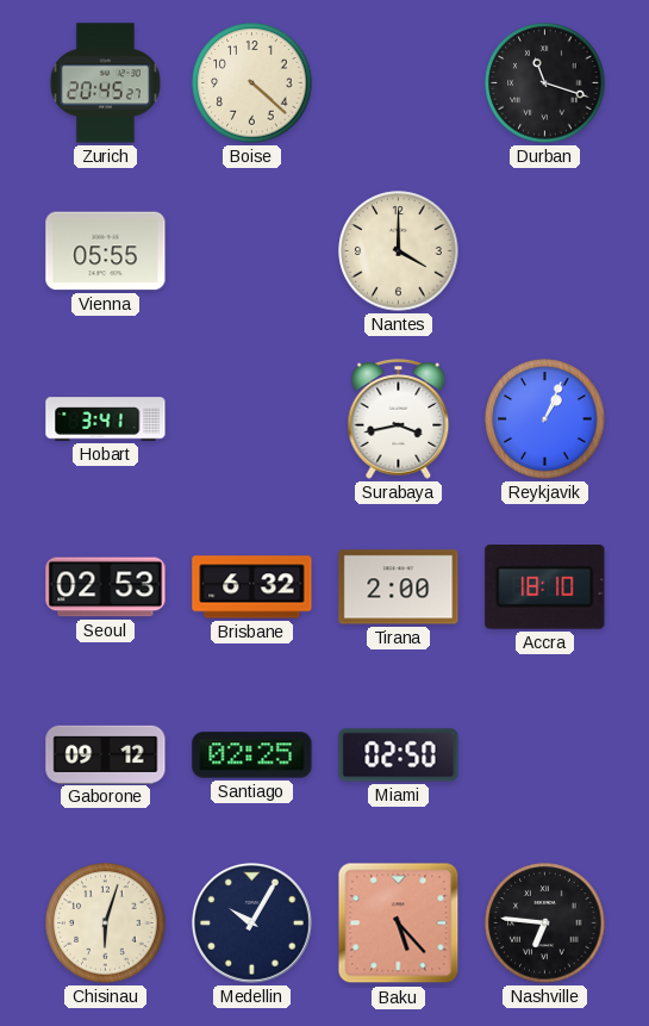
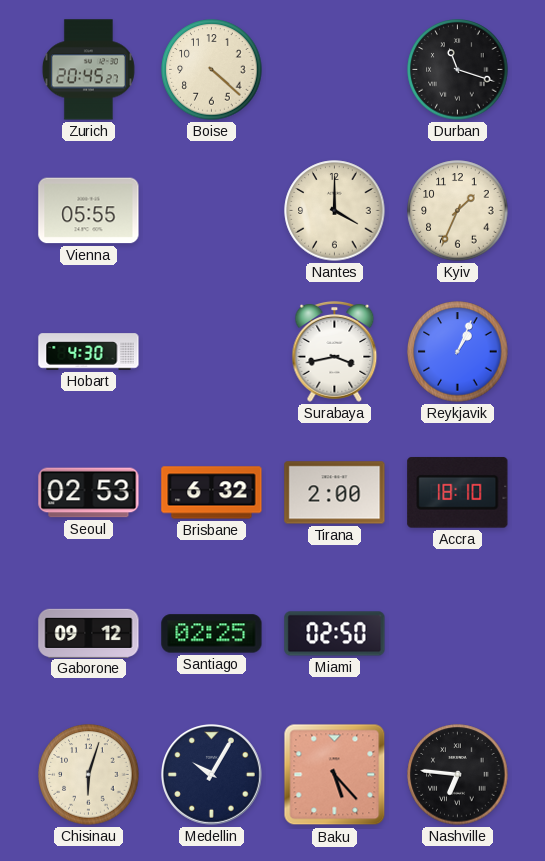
Kyiv: none -> 1:34
Hobart: 3:41 -> 4:30
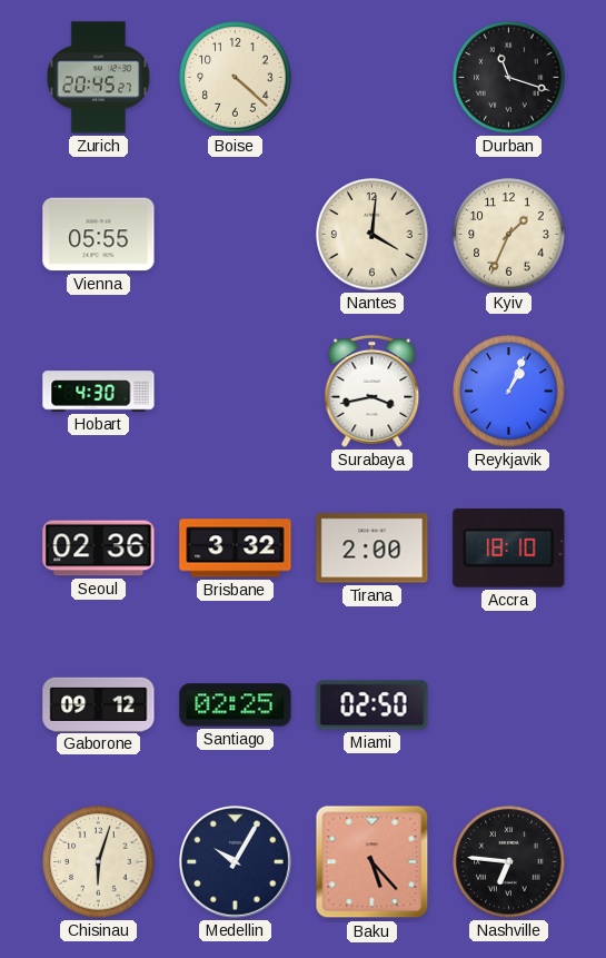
Nantes: 4:00 -> 4:01
Seoul: 02:53 -> 02:36
Brisbane: 6:32 -> 3:32
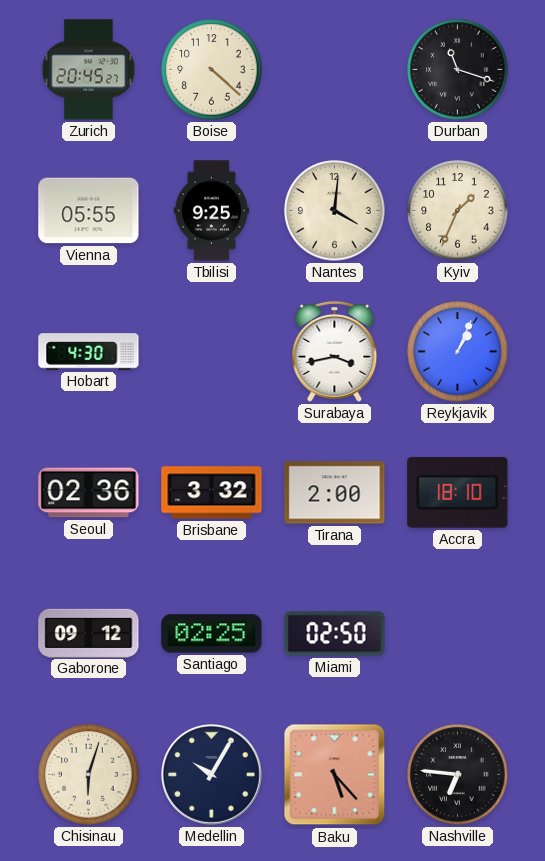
Tbilisi: none -> 9:25
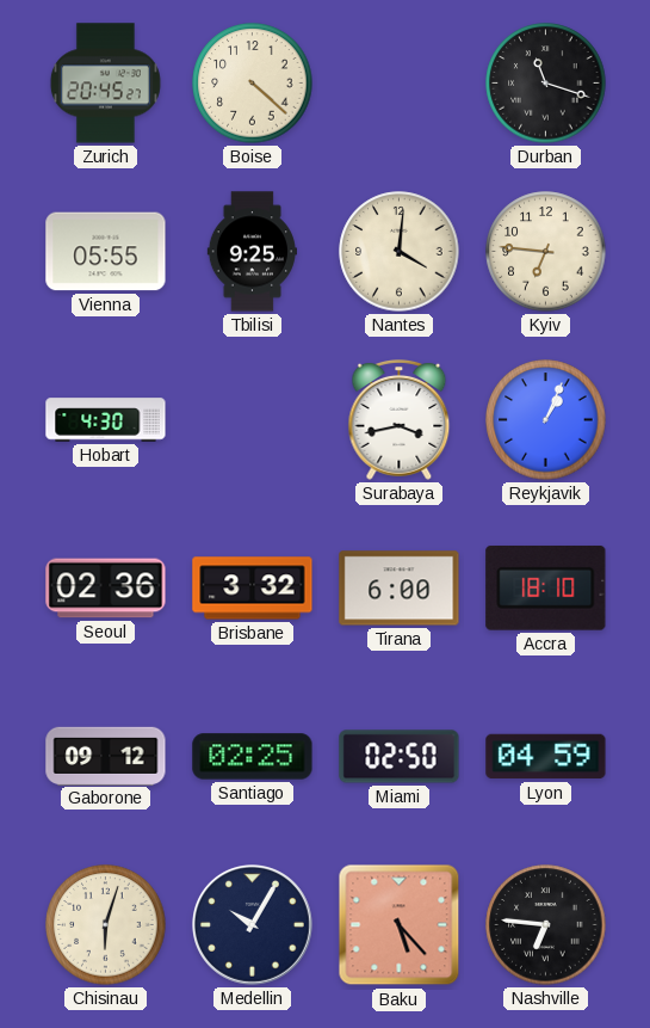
Kyiv: 1:34 -> 6:46
Tirana: 2:00 -> 6:00
Lyon: none -> 04:59
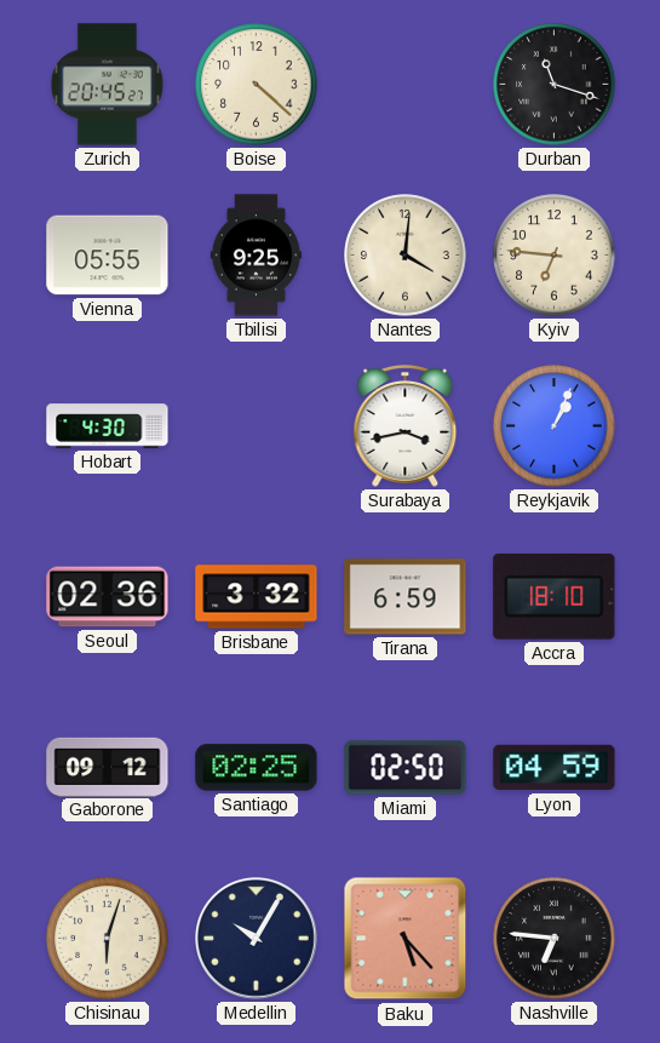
Tirana: 6:00 -> 6:59
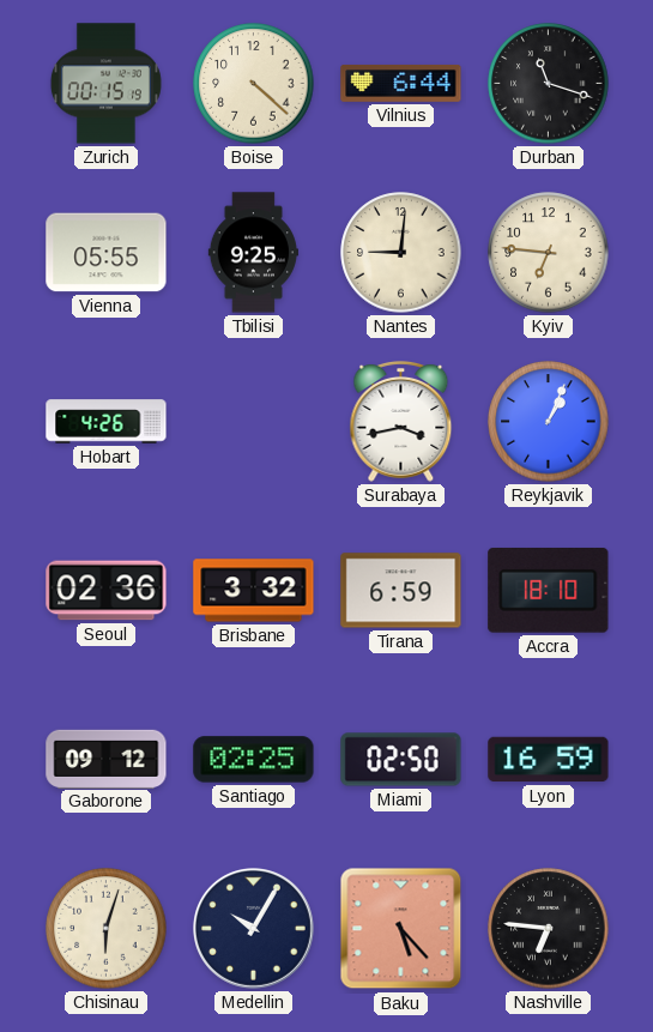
Zurich: 20:45 -> 00:15
Vilnius: none -> 6:44
Nantes: 4:01 -> 9:01
Hobart: 4:30 -> 4:26
Lyon: 04:59 -> 16:59
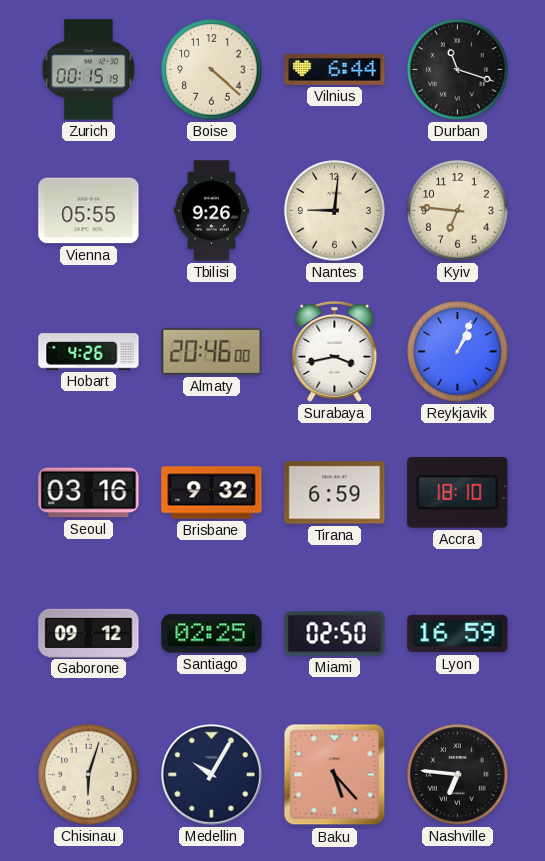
Tbilisi: 9:25 -> 9:26
Almaty: none -> 20:46
Seoul: 02:36 -> 03:16
Brisbane: 3:32 -> 9:32
